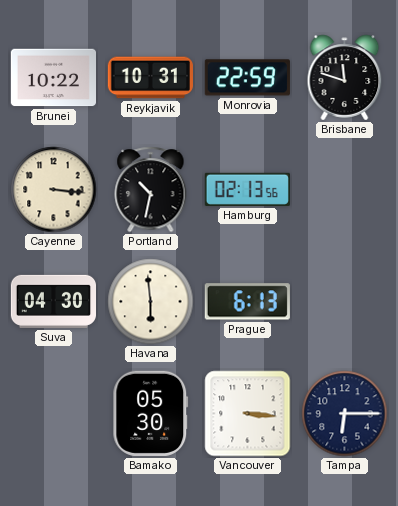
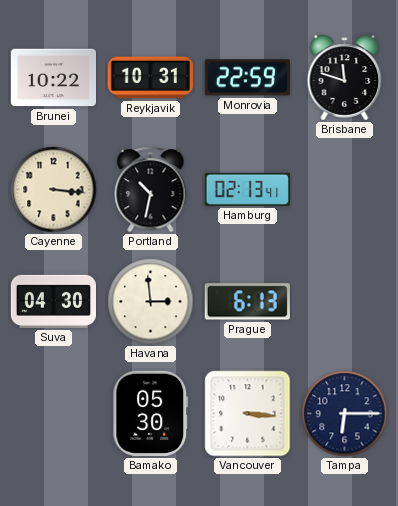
Hamburg: 02:13:56 -> 02:13:41
Havana: 5:59 -> 2:59
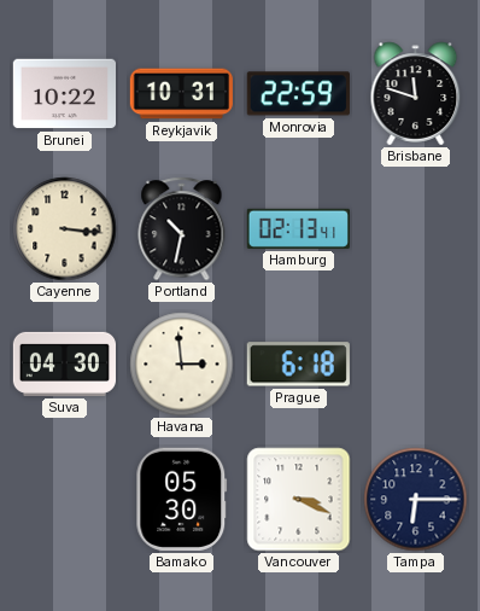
Prague: 6:13 -> 6:18
Vancouver: 3:16 -> 3:19
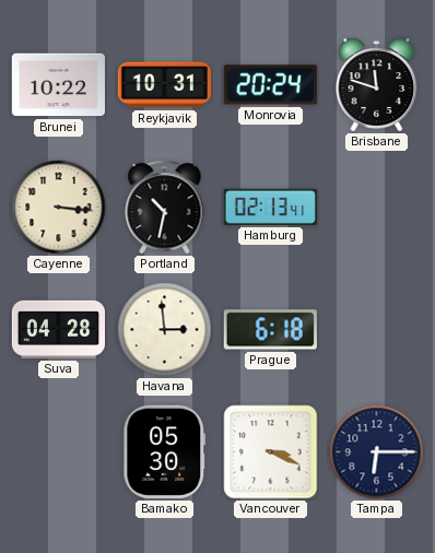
Monrovia: 22:59 -> 20:24
Suva: 04:30 -> 04:28
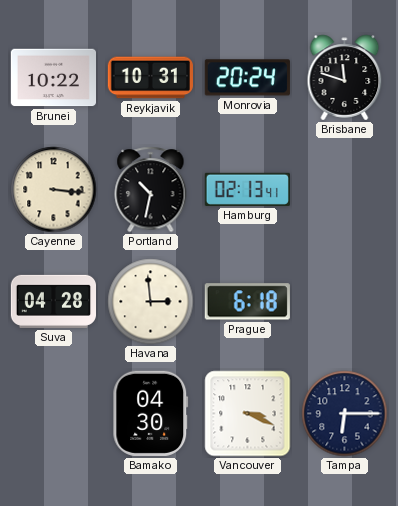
Bamako: 05:30 -> 04:30
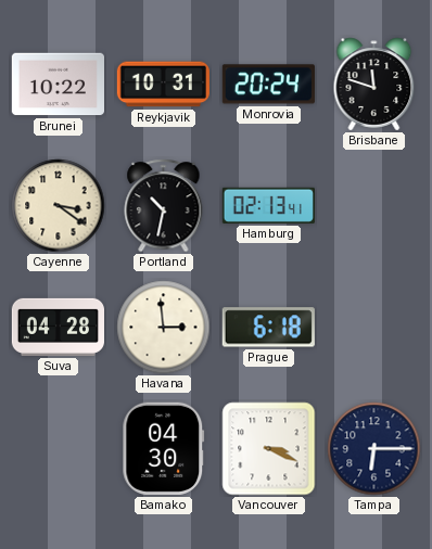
Cayenne: 3:16 -> 3:21
